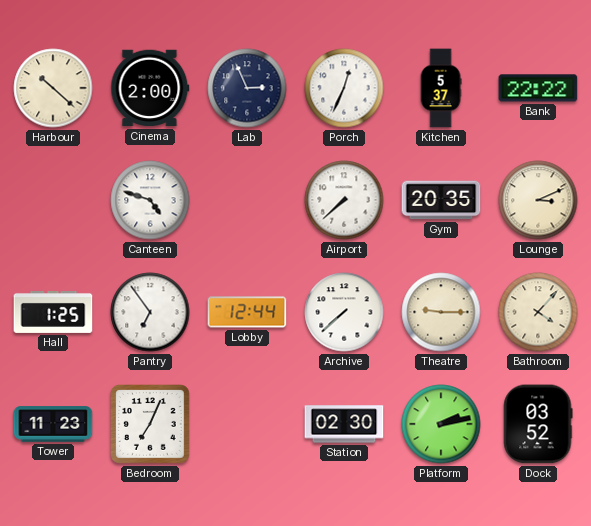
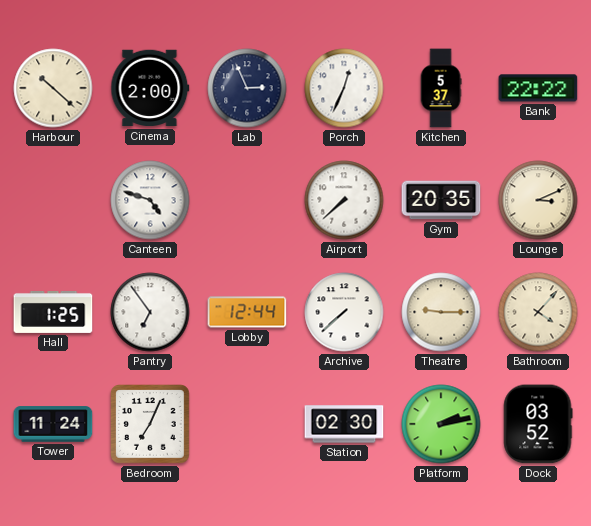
Tower: 11:23 -> 11:24
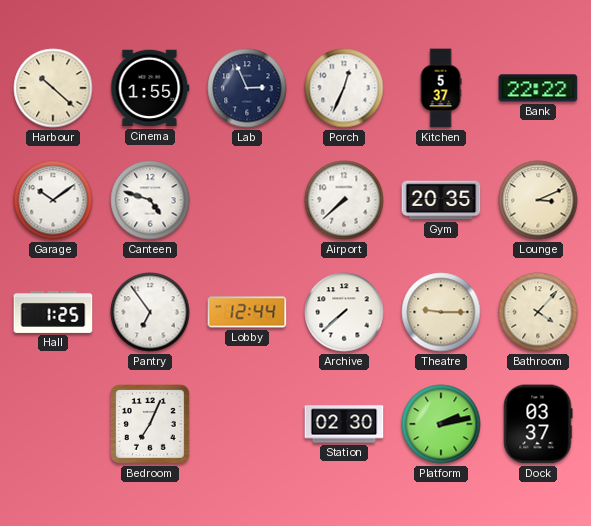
Cinema: 2:00 -> 1:55
Garage: none -> 10:09
Tower: 11:24 -> none
Dock: 03:52 -> 03:37
